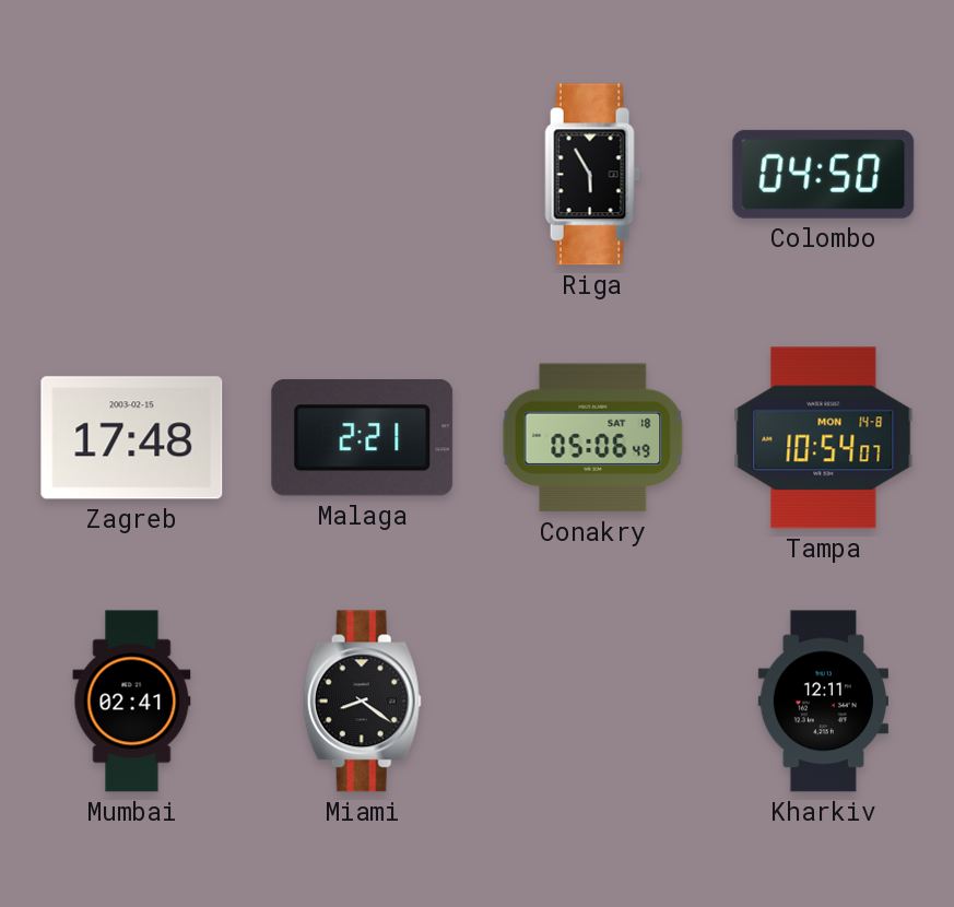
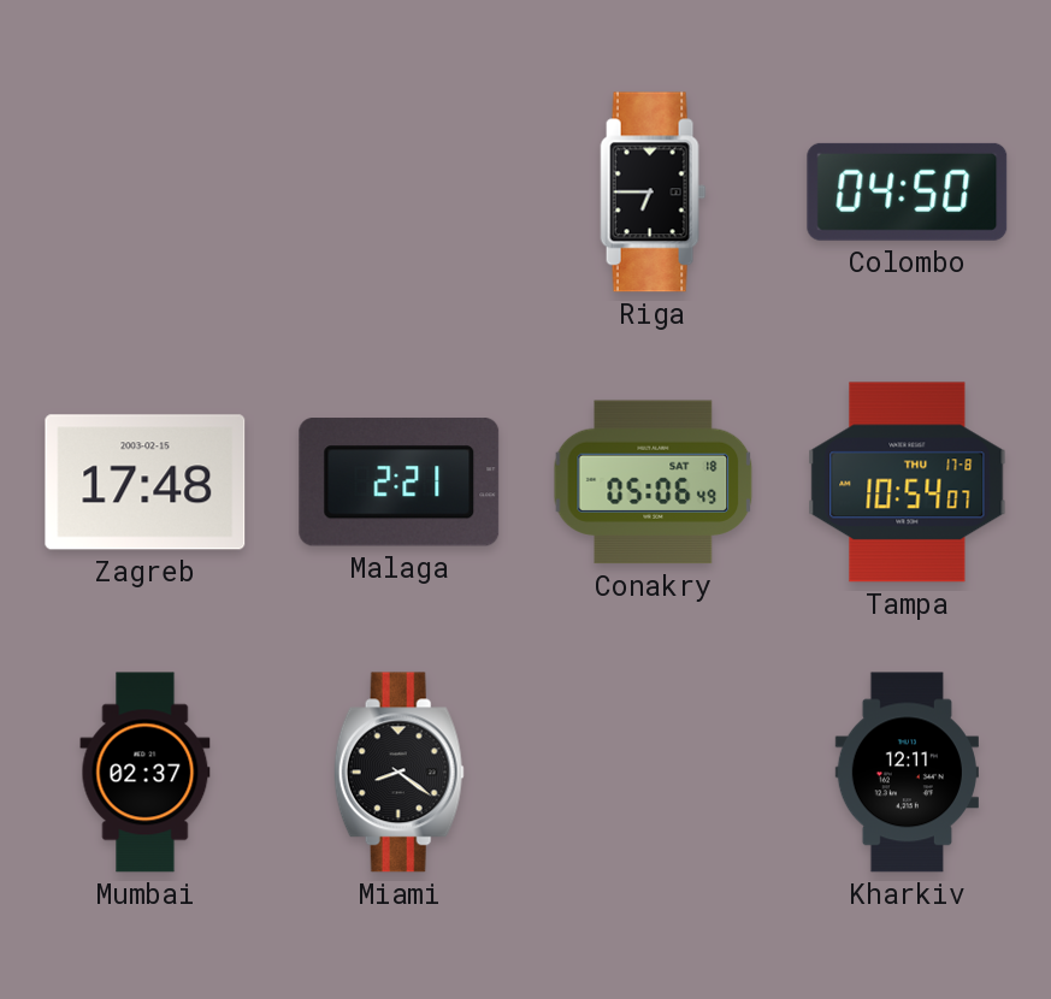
Riga: 5:55 -> 6:45
Tampa date: MON 14-8 -> THU 17-8
Mumbai: 02:41 -> 02:37
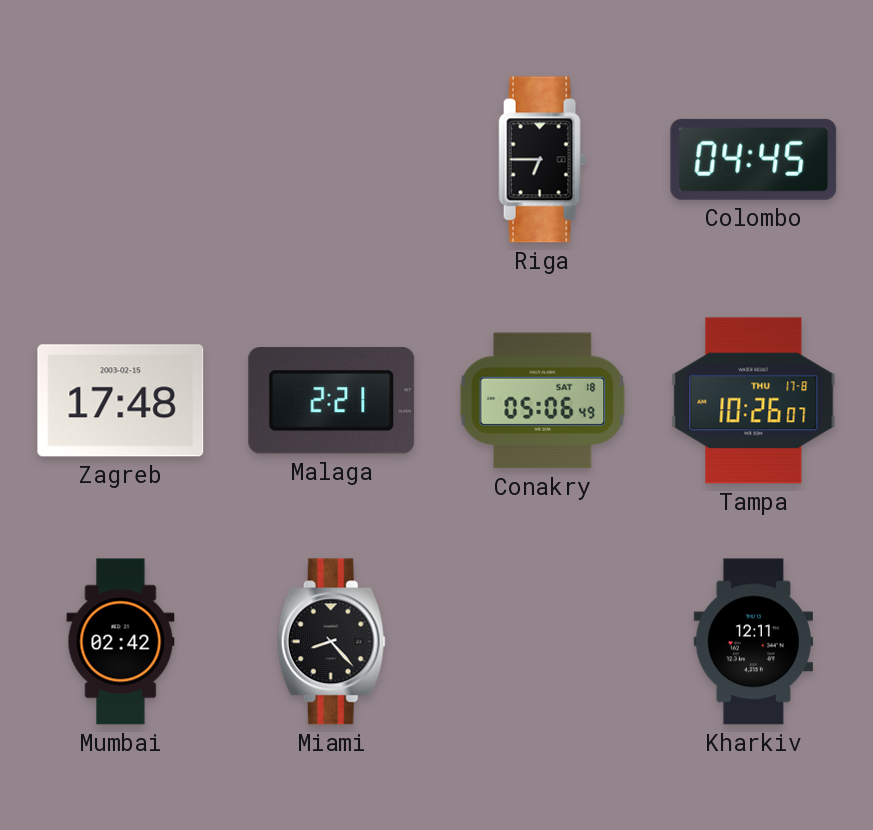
Colombo: 04:50 -> 04:45
Tampa: 10:54 -> 10:26
Mumbai: 02:37 -> 02:42
Miami: 8:21 -> 8:23
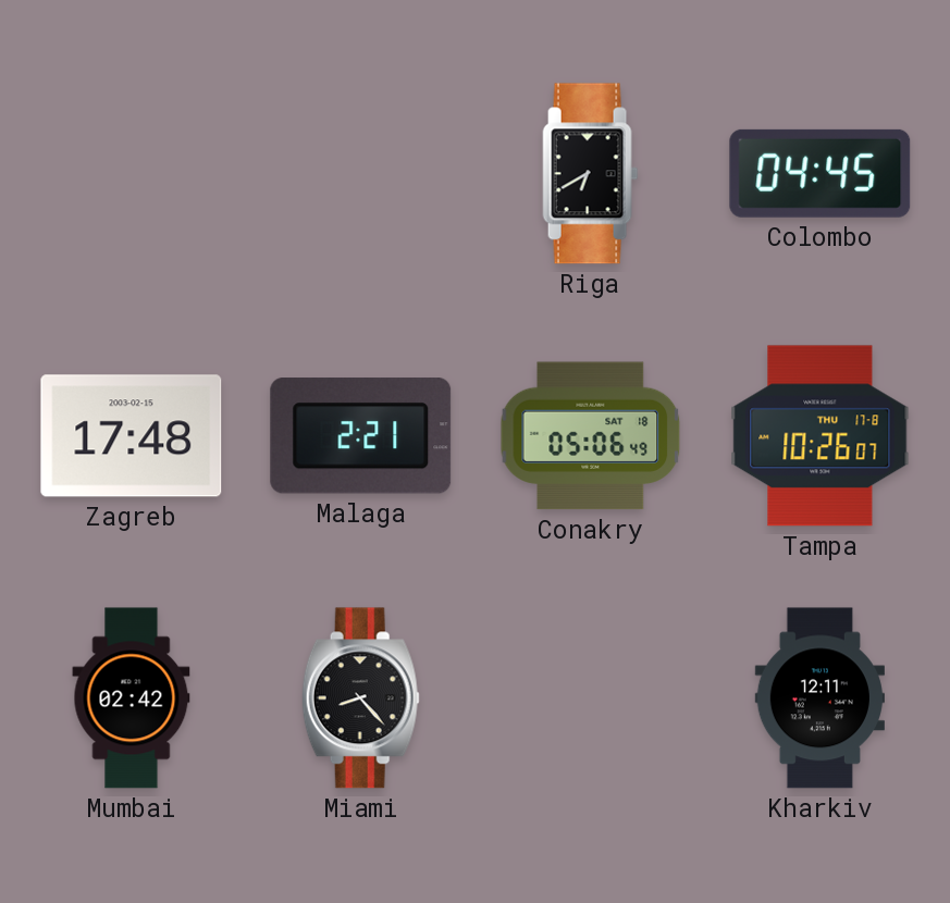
Riga: 6:45 -> 6:40
